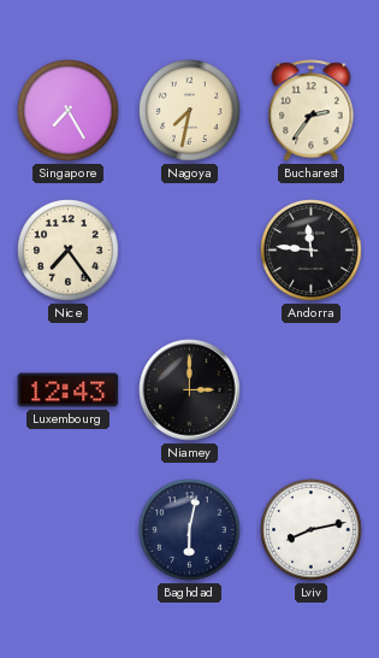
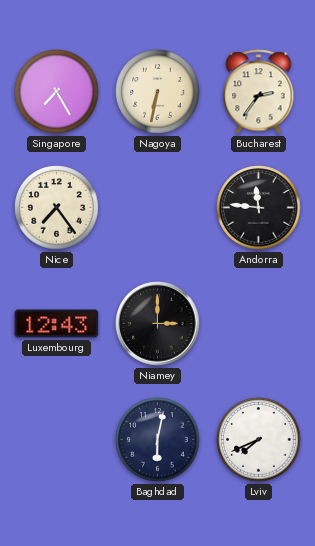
Nagoya: 7:32 -> 6:32
Lviv: 8:13 -> 7:41
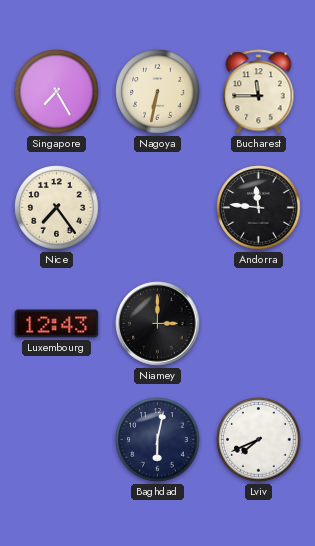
Bucharest: 2:36 -> 11:45
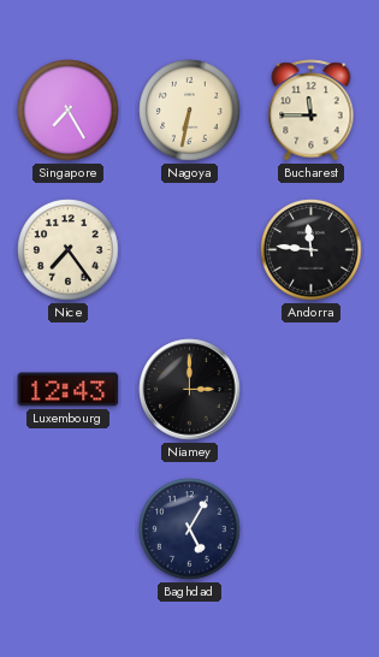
Baghdad: 6:02 -> 5:05
Lviv: 7:41 -> none
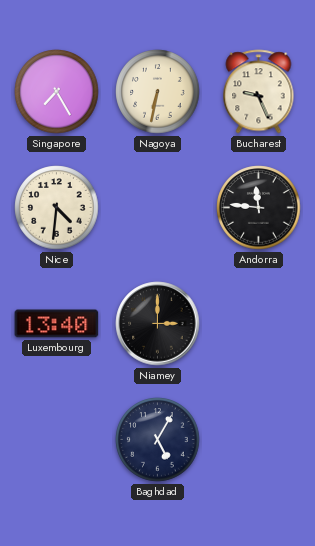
Bucharest: 11:45 -> 9:26
Nice: 7:24 -> 4:31
Luxembourg: 12:43 -> 13:40
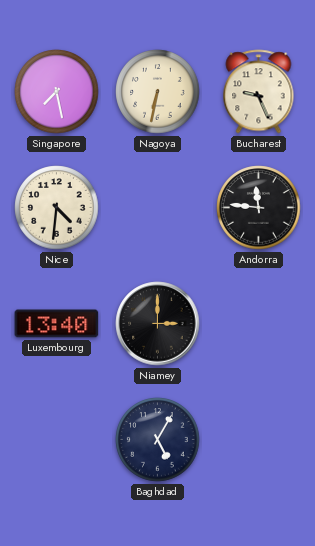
Singapore: 7:25 -> 7:28
